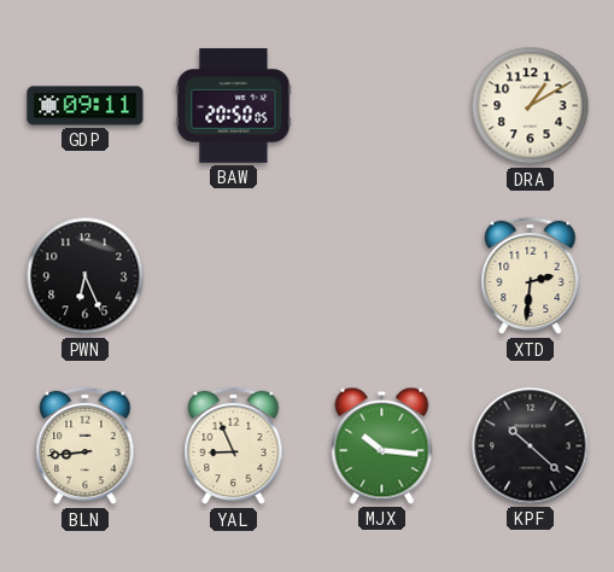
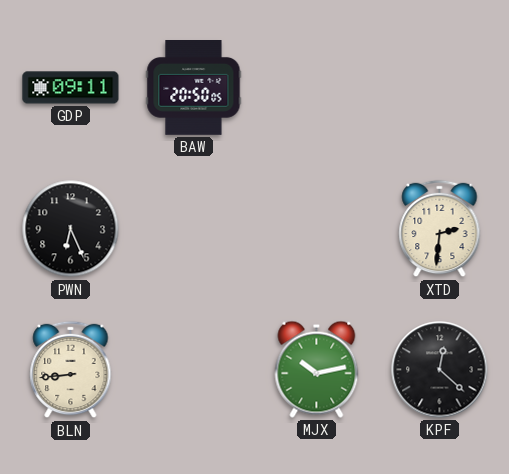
DRA: 1:10 -> none
YAL: 8:56 -> none
MJX: 10:16 -> 10:13
KPF: 10:22 -> 12:22
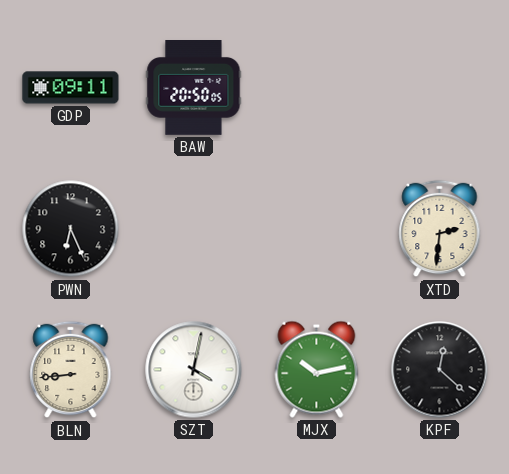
SZT: none -> 4:02
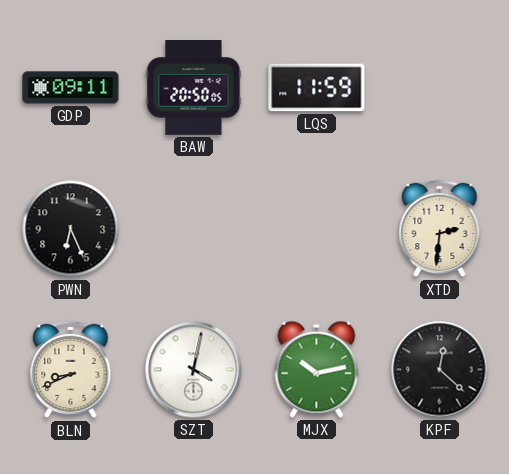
LQS: none -> 11:59
BLN: 8:44 -> 8:41
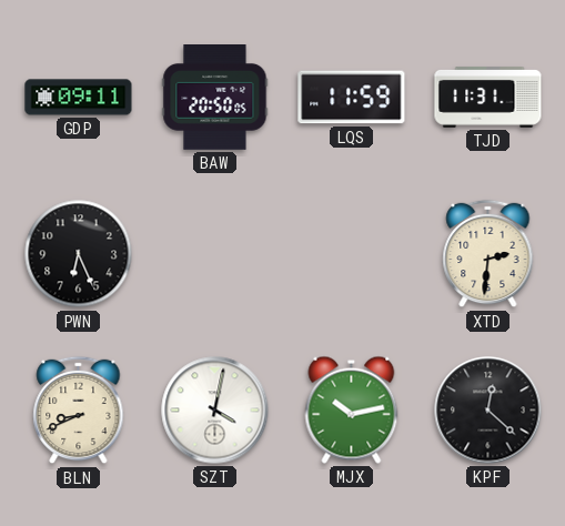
TJD: none -> 11:31
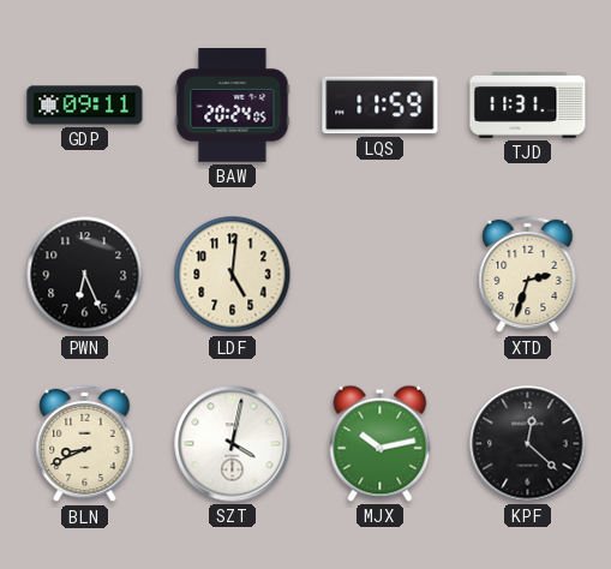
BAW: 20:50 -> 20:24
LDF: none -> 5:01
XTD: 2:31 -> 2:33
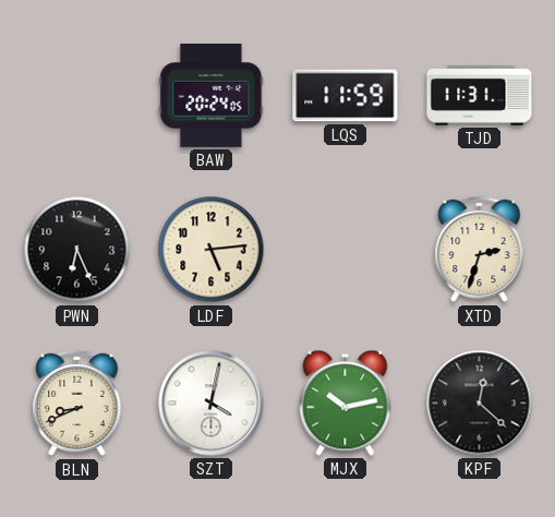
GDP: 09:11 -> none
LDF: 5:01 -> 5:14
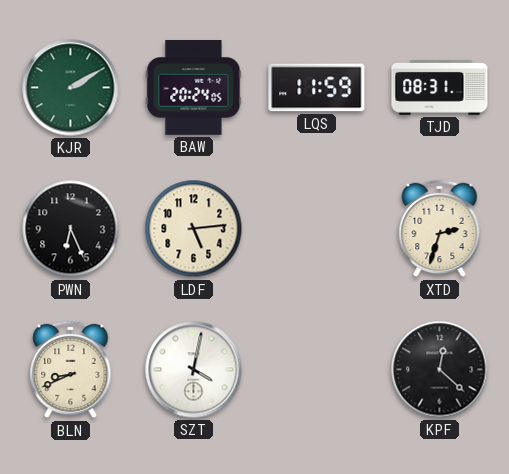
KJR: none -> 2:10
TJD: 11:31 -> 08:31
MJX: 10:13 -> none
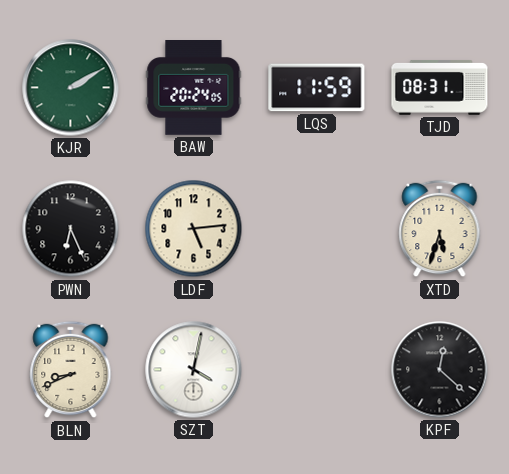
XTD: 2:33 -> 5:33
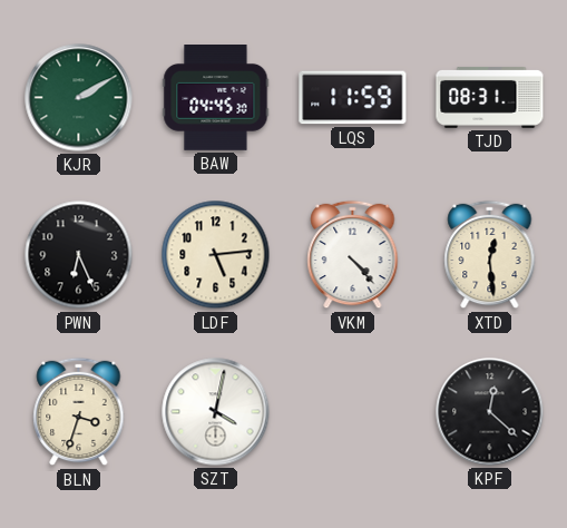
BAW: 20:24 -> 04:45
VKM: none -> 4:23
XTD: 5:33 -> 12:29
BLN: 8:41 -> 3:33
